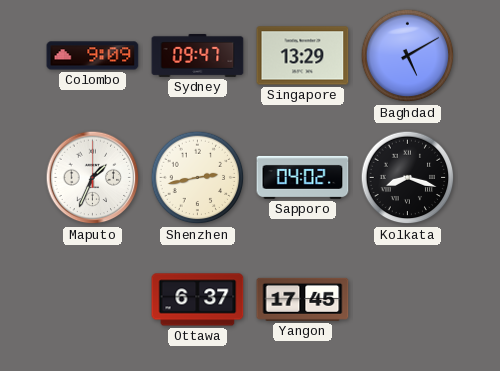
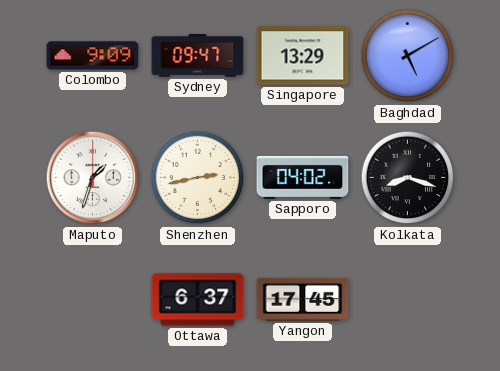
Maputo: 1:34 -> 1:33
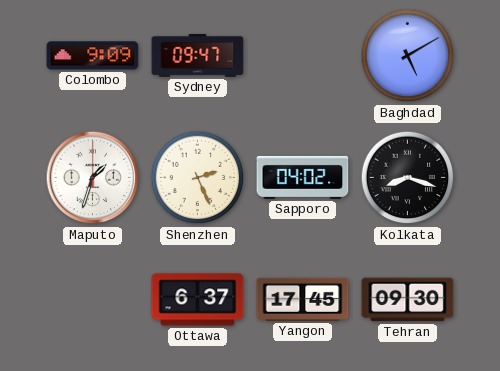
Singapore: 13:29 -> none
Shenzhen: 2:43 -> 2:26
Tehran: none -> 09:30
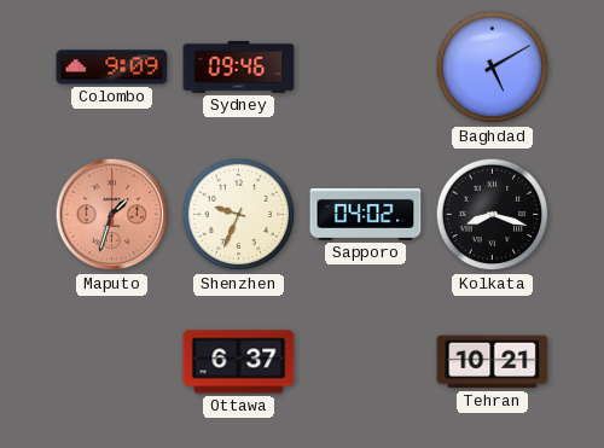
Sydney: 09:47 -> 09:46
Maputo dial: white -> salmon
Shenzhen: 2:26 -> 9:34
Yangon: 17:45 -> none
Tehran: 09:30 -> 10:21
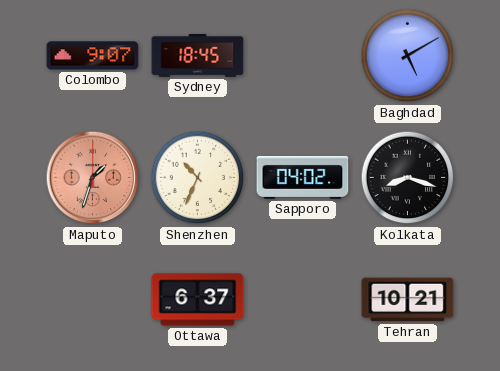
Colombo: 9:09 -> 9:07
Sydney: 09:46 -> 18:45
Shenzhen: 9:34 -> 10:34
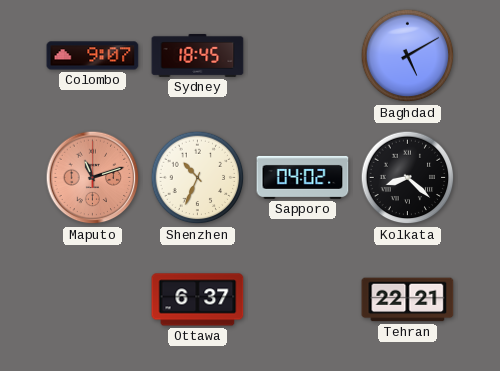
Maputo: 1:33 -> 11:12
Kolkata: 8:18 -> 8:22
Tehran: 10:21 -> 22:21
